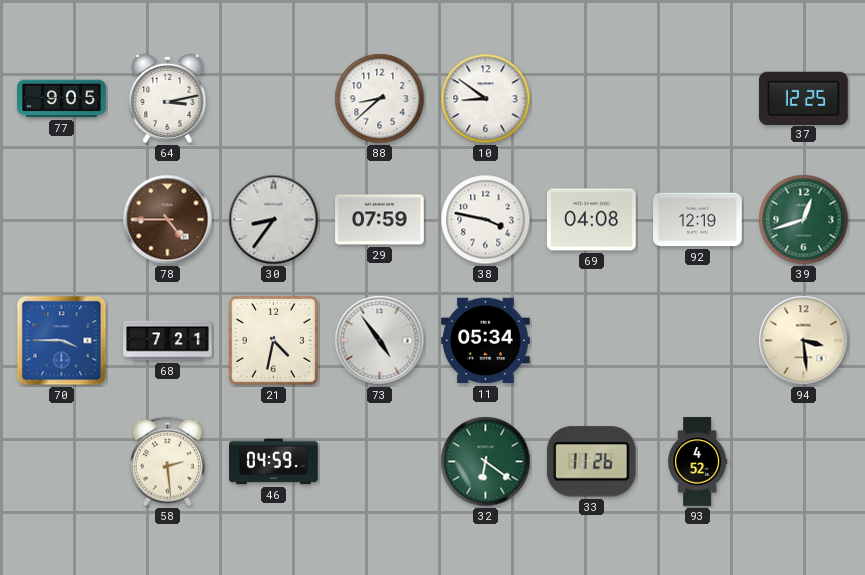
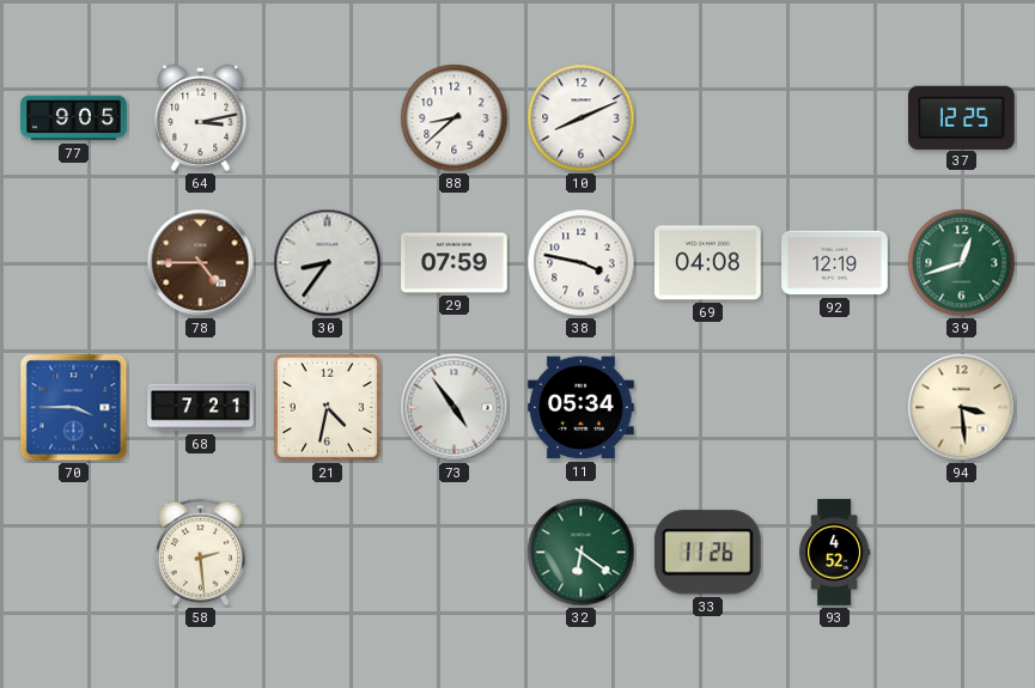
10: 8:51 -> 8:11
46: 04:59 -> none
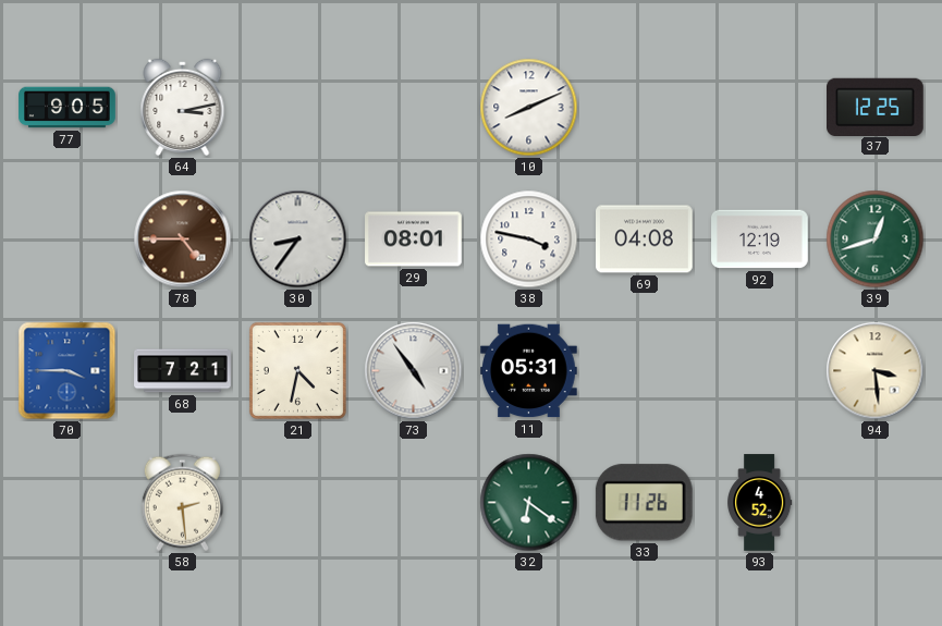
88: 8:38 -> none
29: 07:59 -> 08:01
11: 05:34 -> 05:31
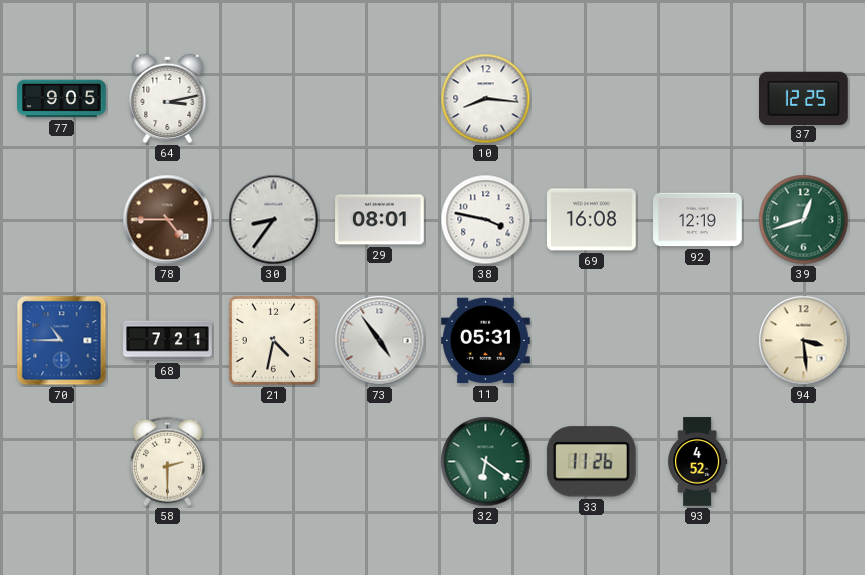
10: 8:11 -> 8:16
69: 04:08 -> 16:08
70: 3:45 -> 10:45
58: 2:29 -> 2:30
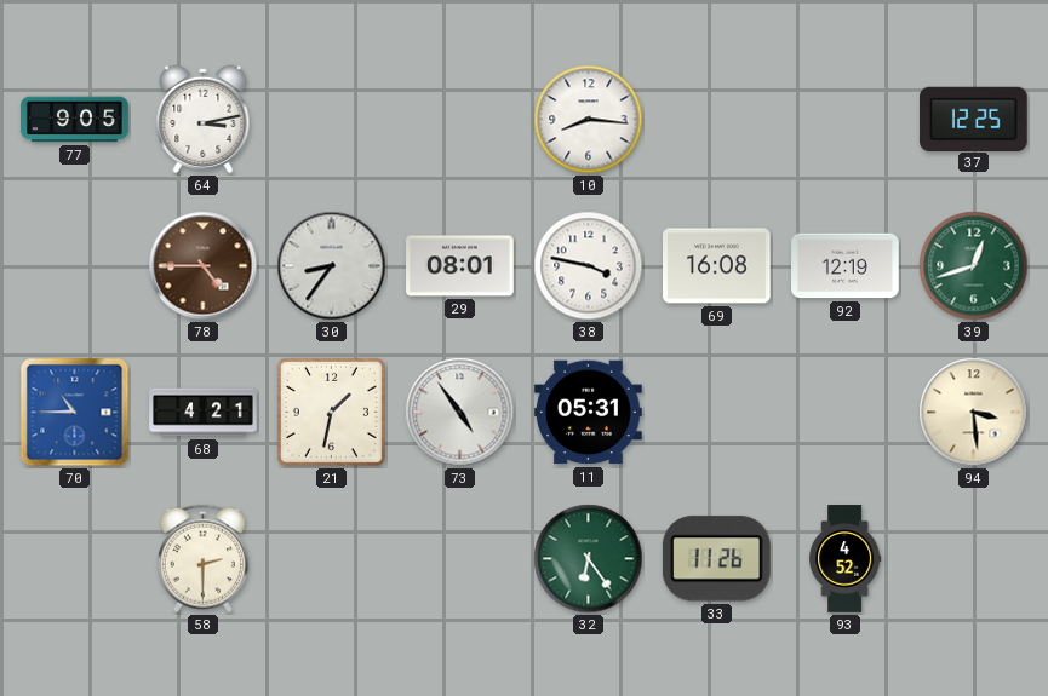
68: 7:21 -> 4:21
21: 4:32 -> 1:32
32: 6:21 -> 6:24
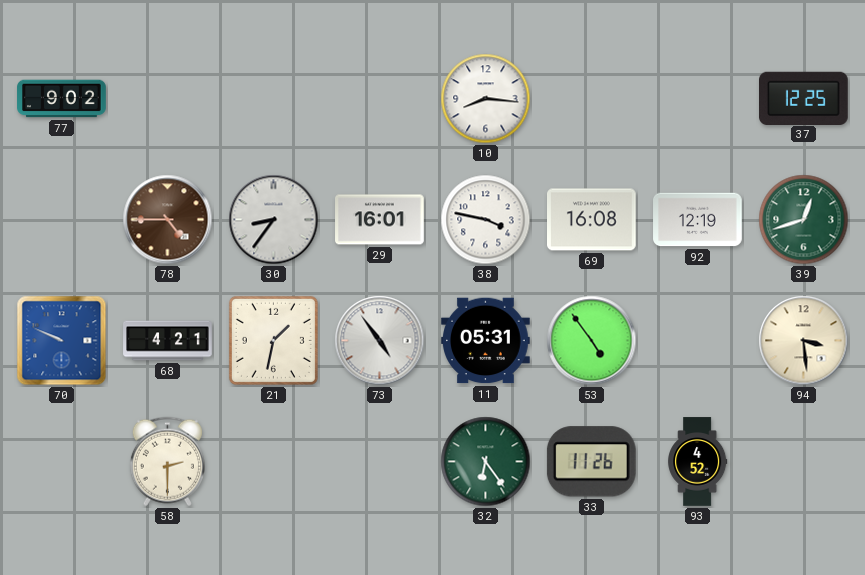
77: 9:05 -> 9:02
64: 3:13 -> none
29: 08:01 -> 16:01
70: 10:45 -> 9:49
53: none -> 4:54
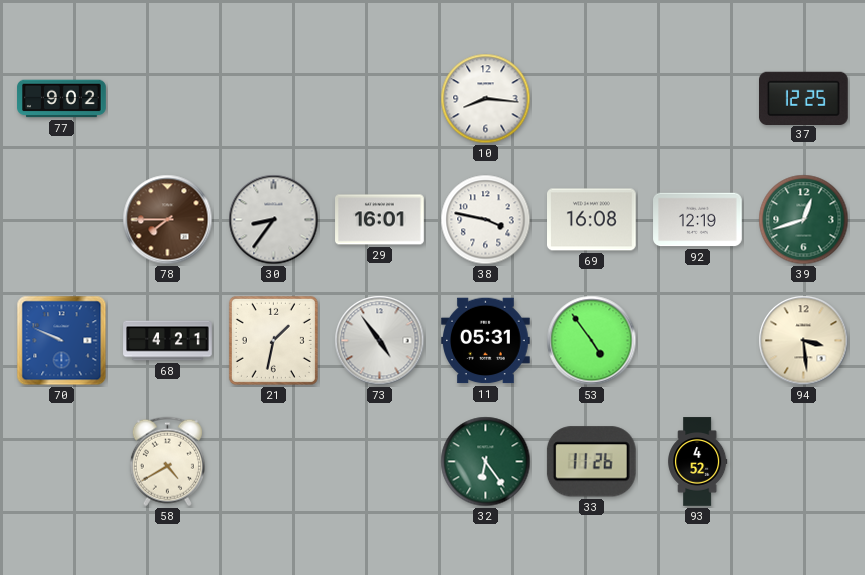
78: 4:45 -> 7:45
58: 2:30 -> 4:40
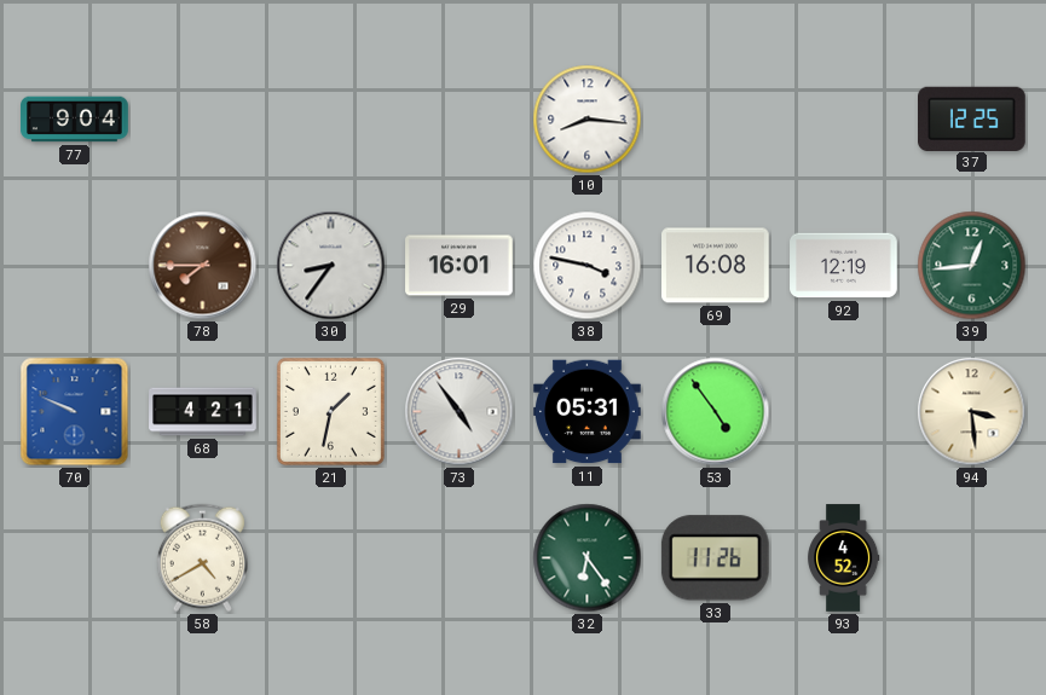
77: 9:02 -> 9:04
39: 12:42 -> 12:44
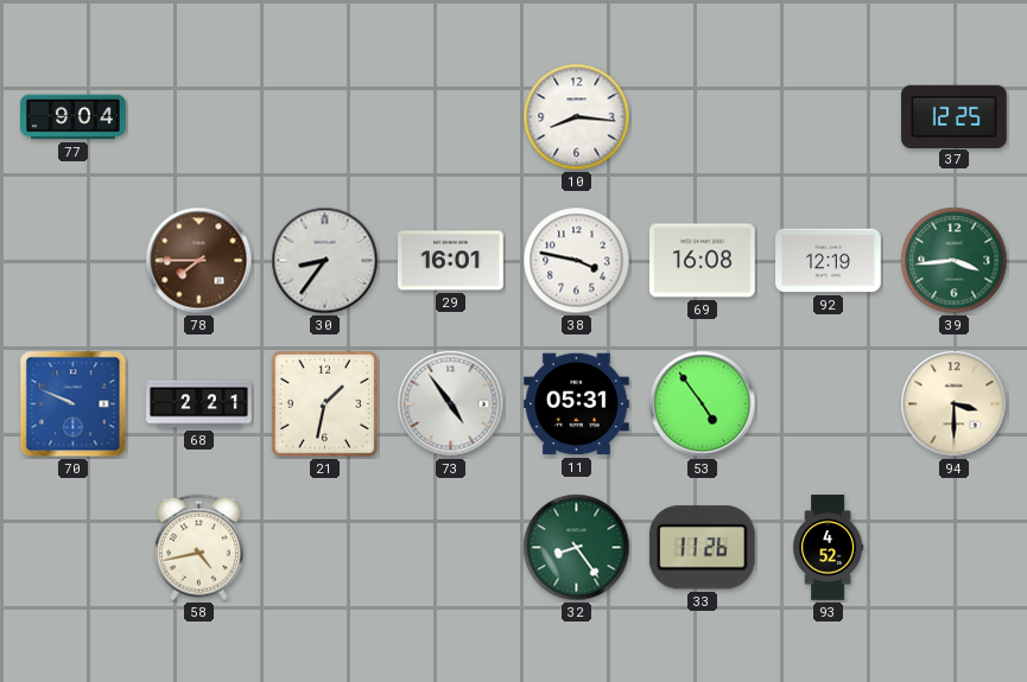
39: 12:44 -> 3:44
68: 4:21 -> 2:21
94: 3:29 -> 3:30
58: 4:40 -> 4:43
32: 6:24 -> 8:24
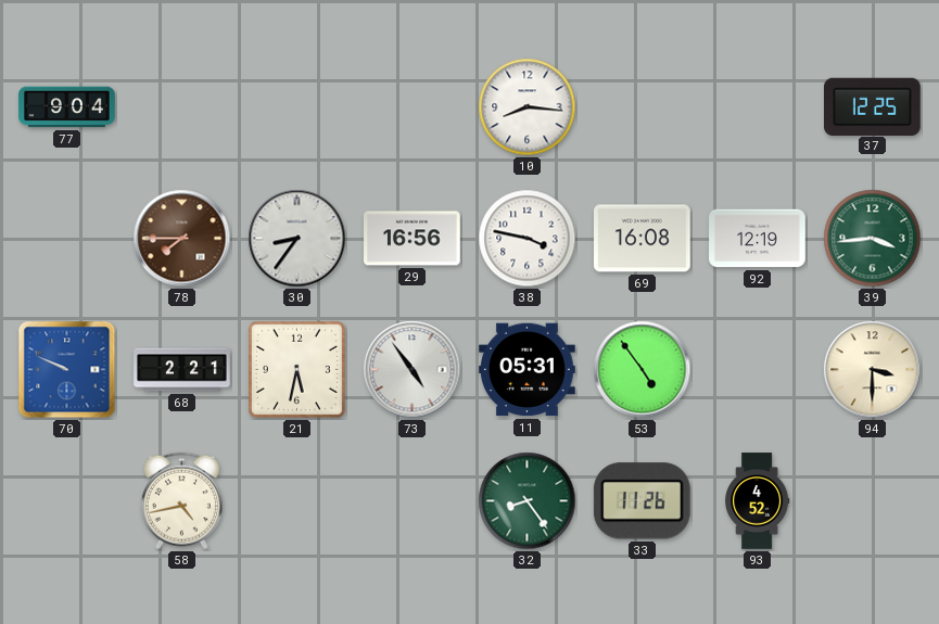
29: 16:01 -> 16:56
21: 1:32 -> 5:32
